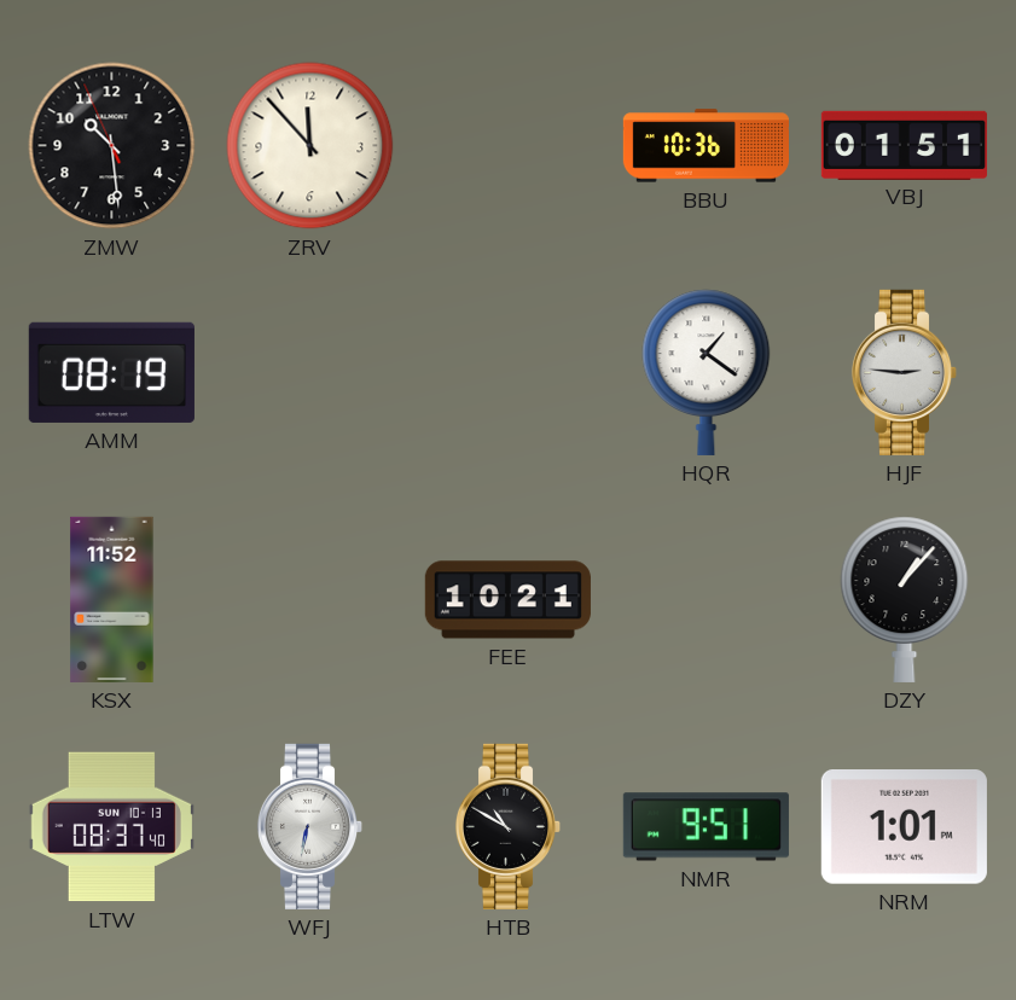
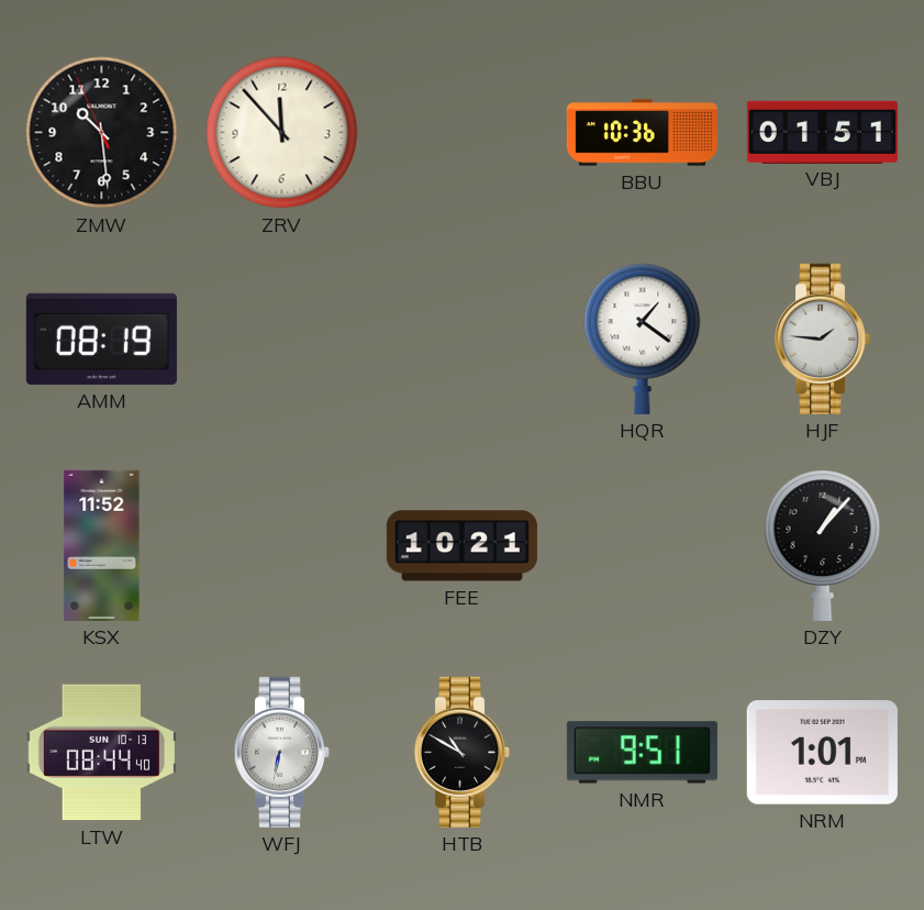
HJF: 2:46 -> 1:46
LTW: 08:37 -> 08:44
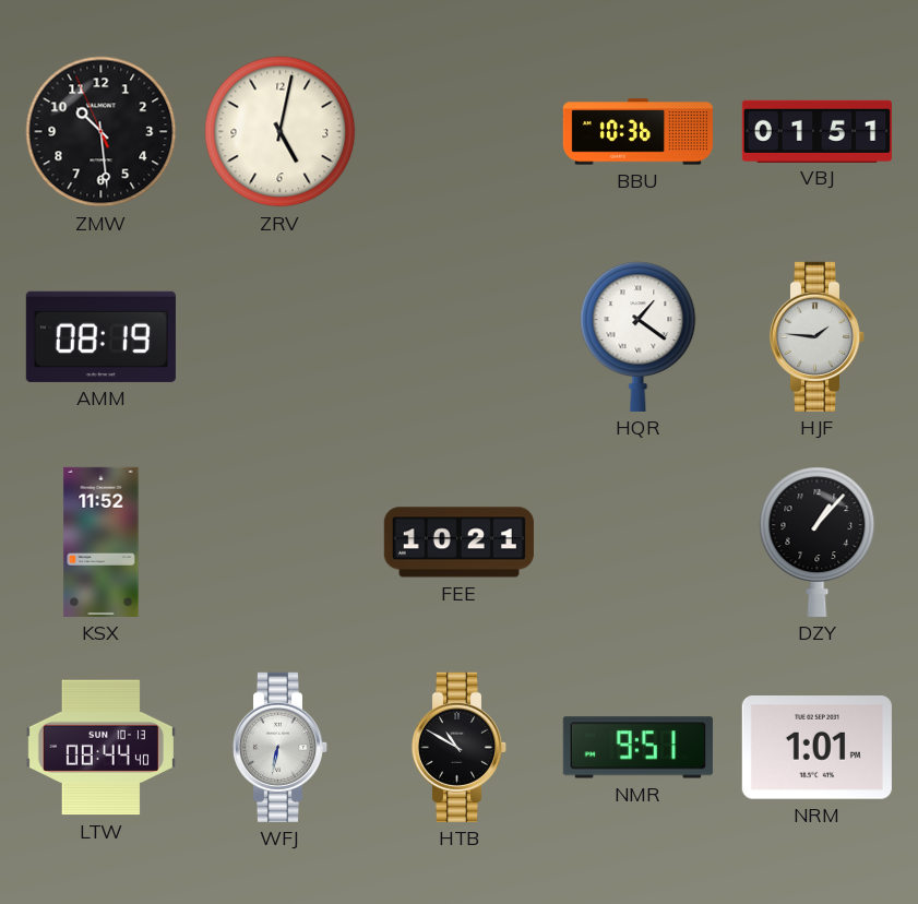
ZRV: 11:53 -> 5:02
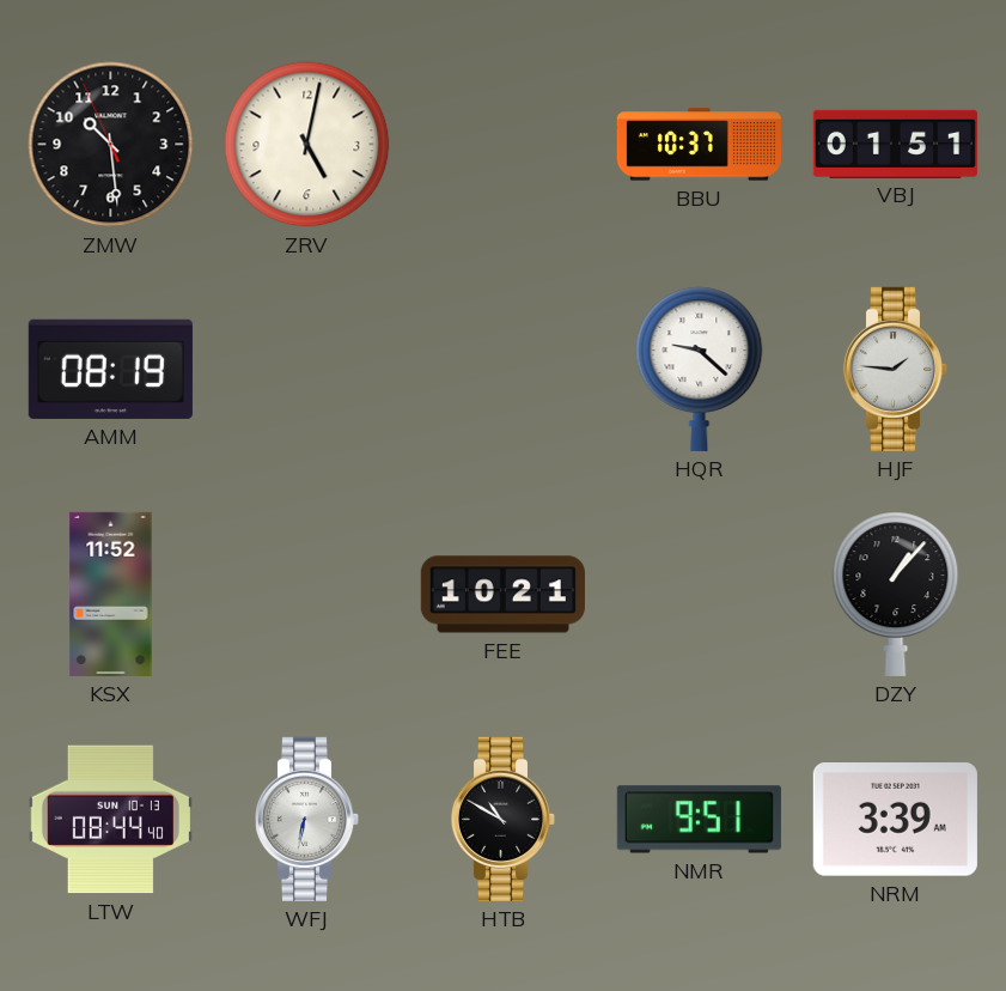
BBU: 10:36 -> 10:37
HQR: 1:21 -> 9:22
NRM: 1:01 -> 3:39
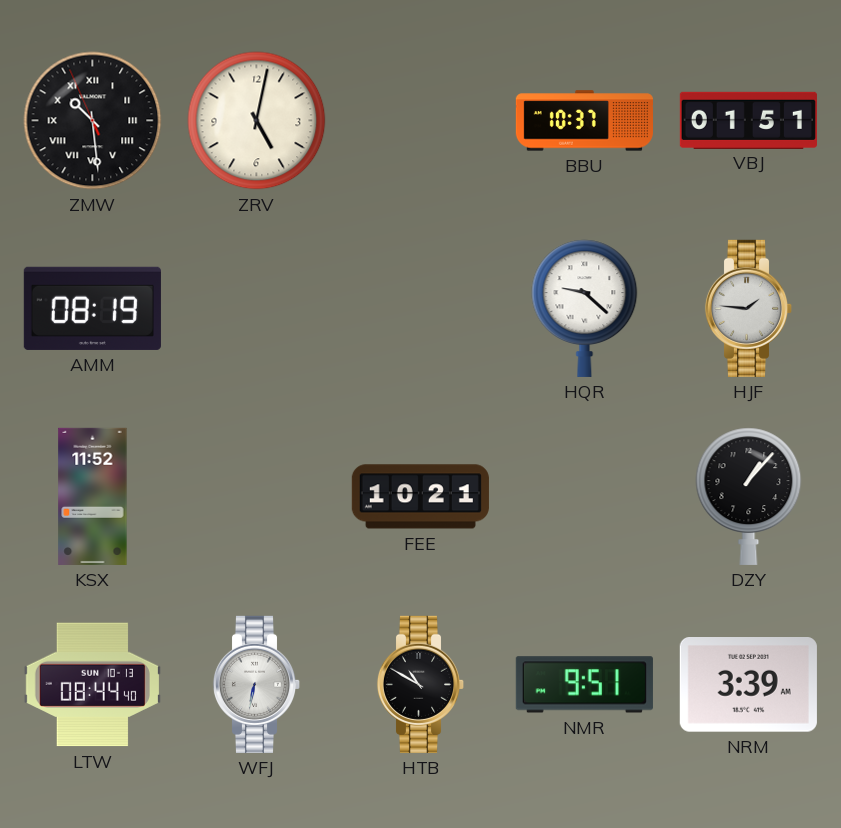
ZMW numerals: Arabic -> Roman
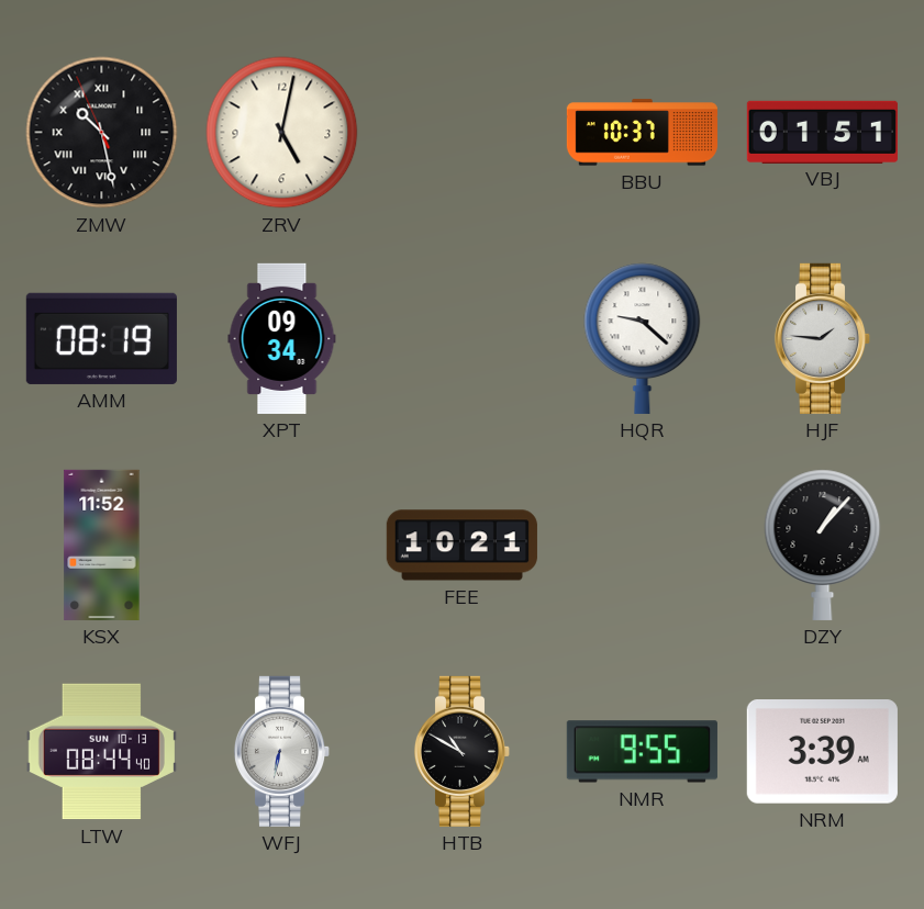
ZMW: 10:28 -> 10:27
XPT: none -> 09:34
NMR: 9:51 -> 9:55
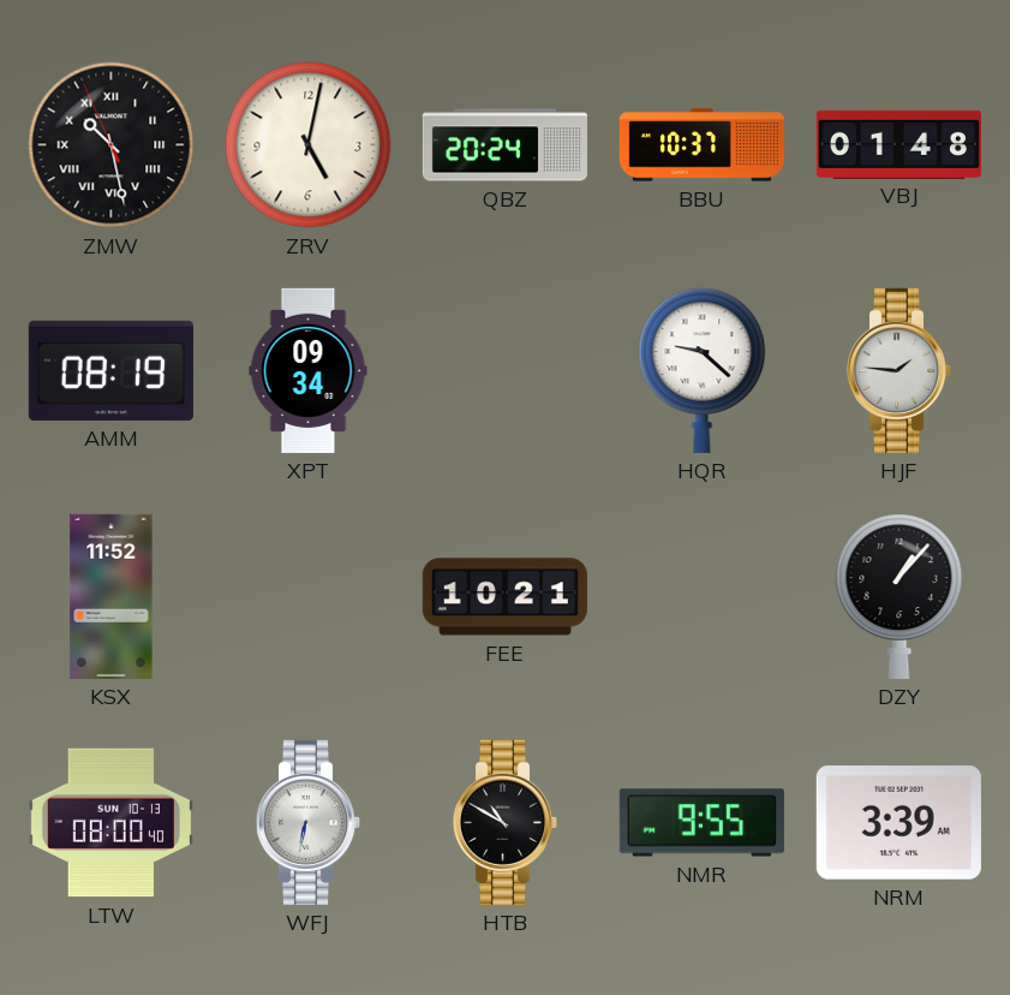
QBZ: none -> 20:24
VBJ: 01:51 -> 01:48
LTW: 08:44 -> 08:00
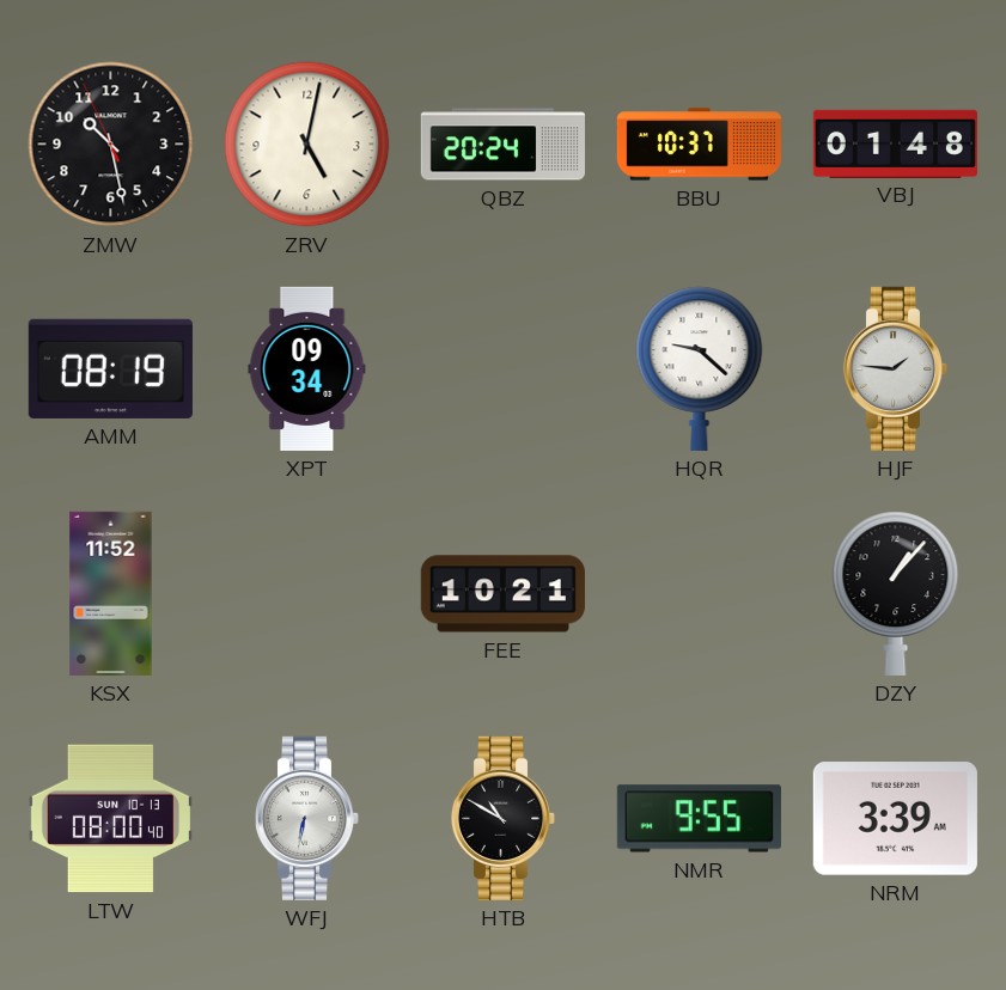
ZMW numerals: Roman -> Arabic
